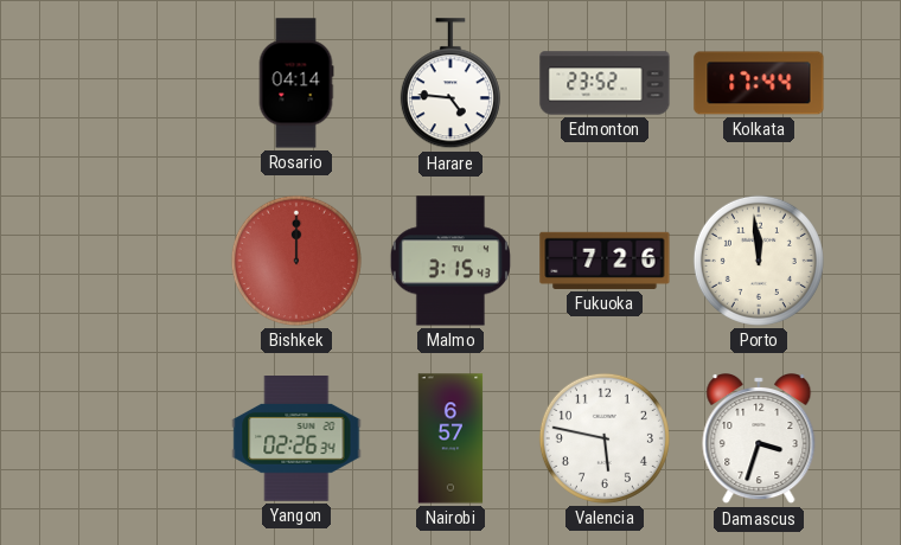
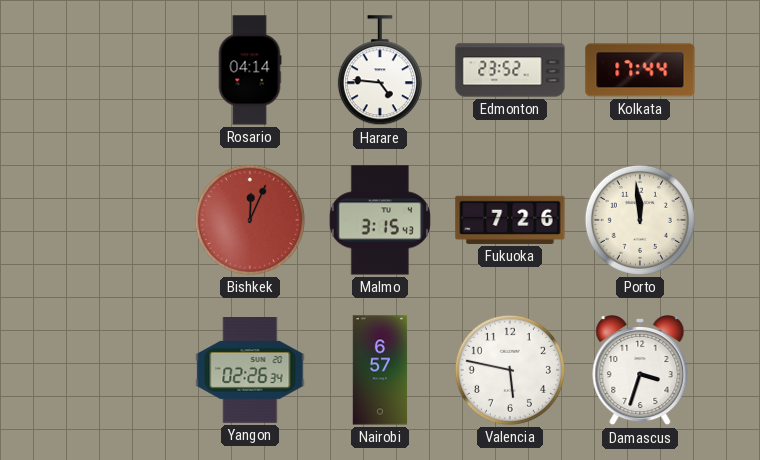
Bishkek: 12:00 -> 12:04
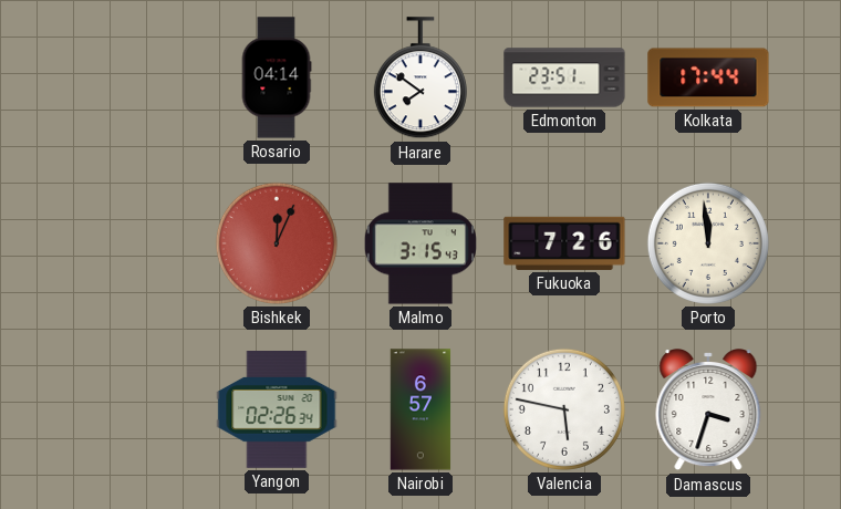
Harare: 4:46 -> 7:51
Edmonton: 23:52 -> 23:51
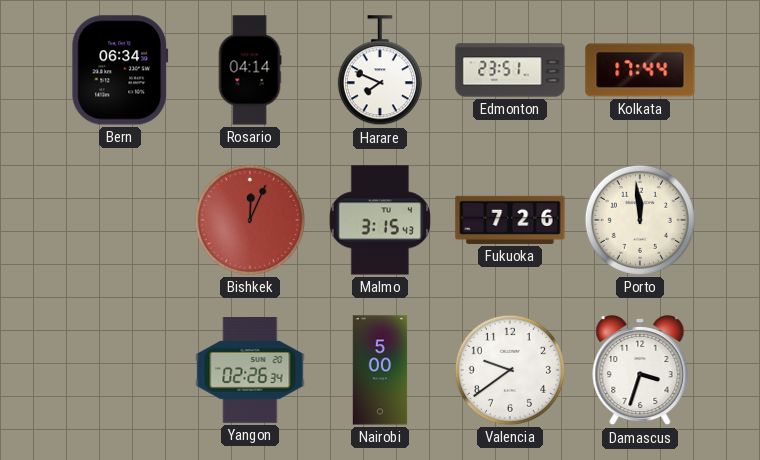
Bern: none -> 06:34
Harare: 7:51 -> 7:49
Nairobi: 6:57 -> 5:00
Valencia: 5:47 -> 9:39
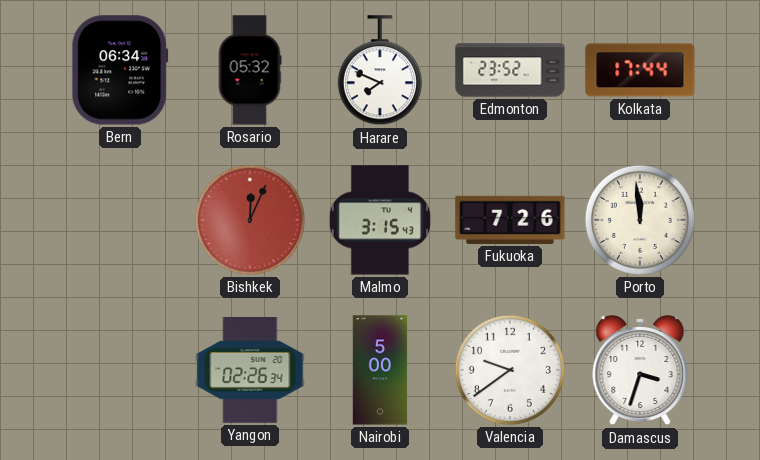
Rosario: 04:14 -> 05:32
Edmonton: 23:51 -> 23:52
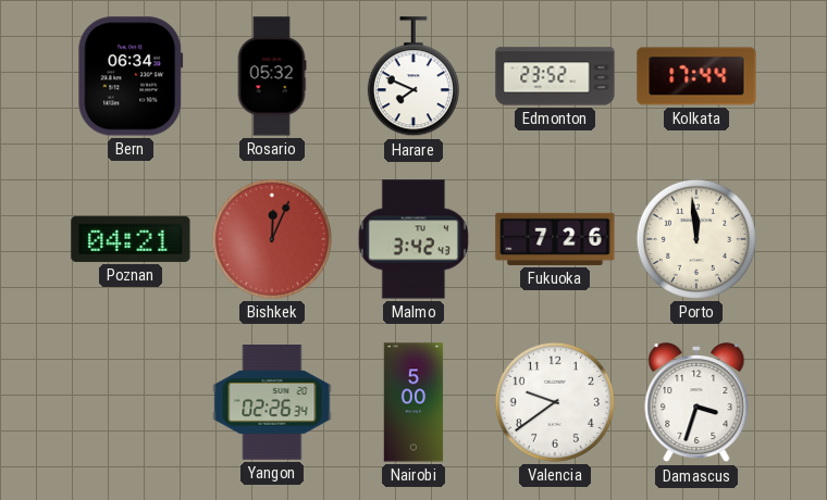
Poznan: none -> 04:21
Malmo: 3:15 -> 3:42
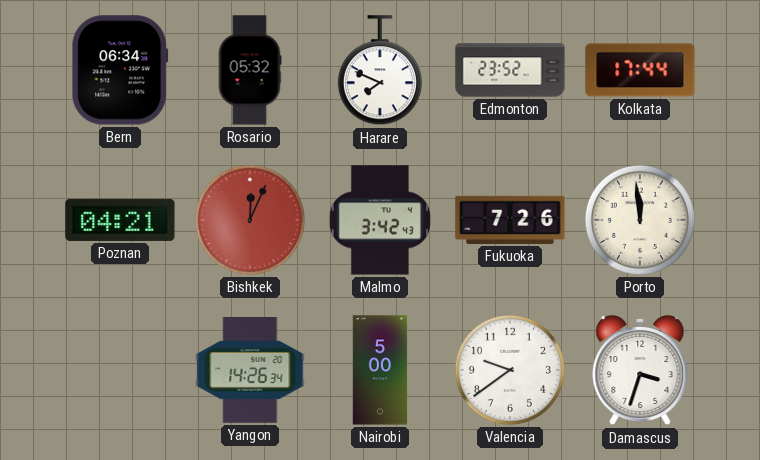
Yangon: 02:26 -> 14:26
